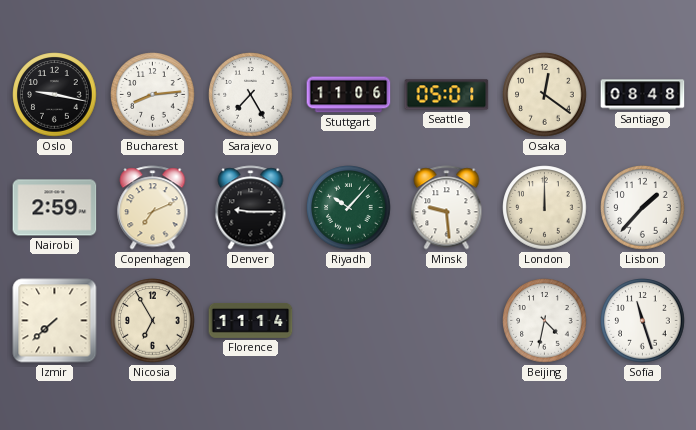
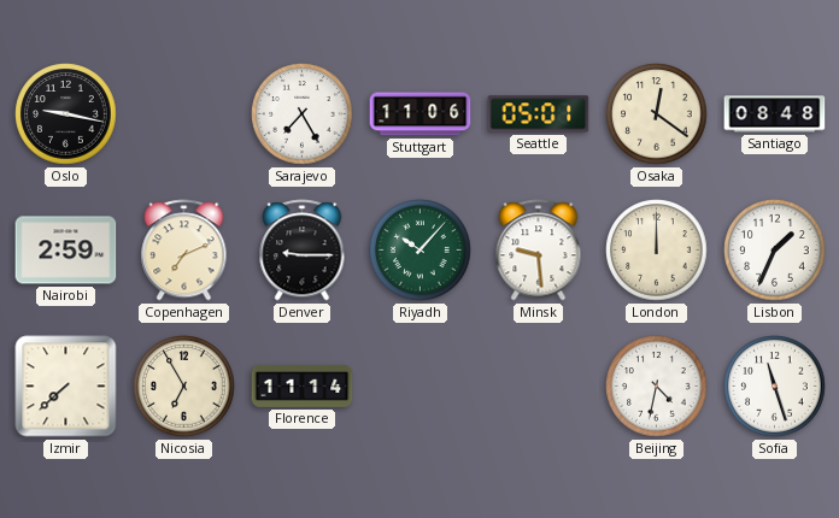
Bucharest: 8:14 -> none
Lisbon: 1:37 -> 1:34
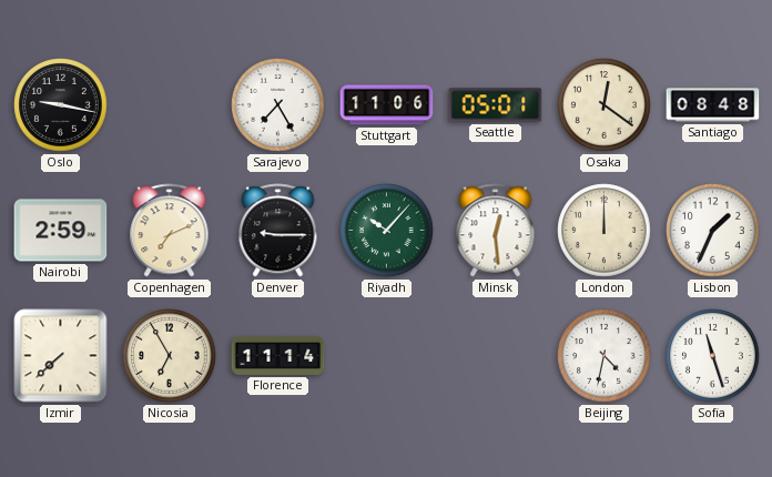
Minsk: 9:29 -> 12:29
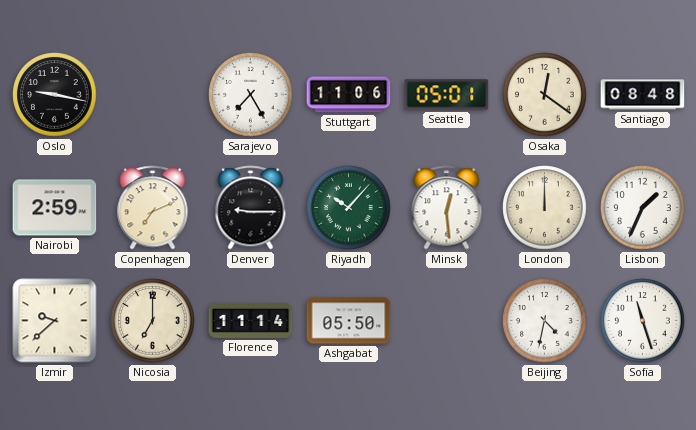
Izmir: 7:38 -> 9:38
Nicosia: 6:55 -> 7:00
Ashgabat: none -> 05:50
